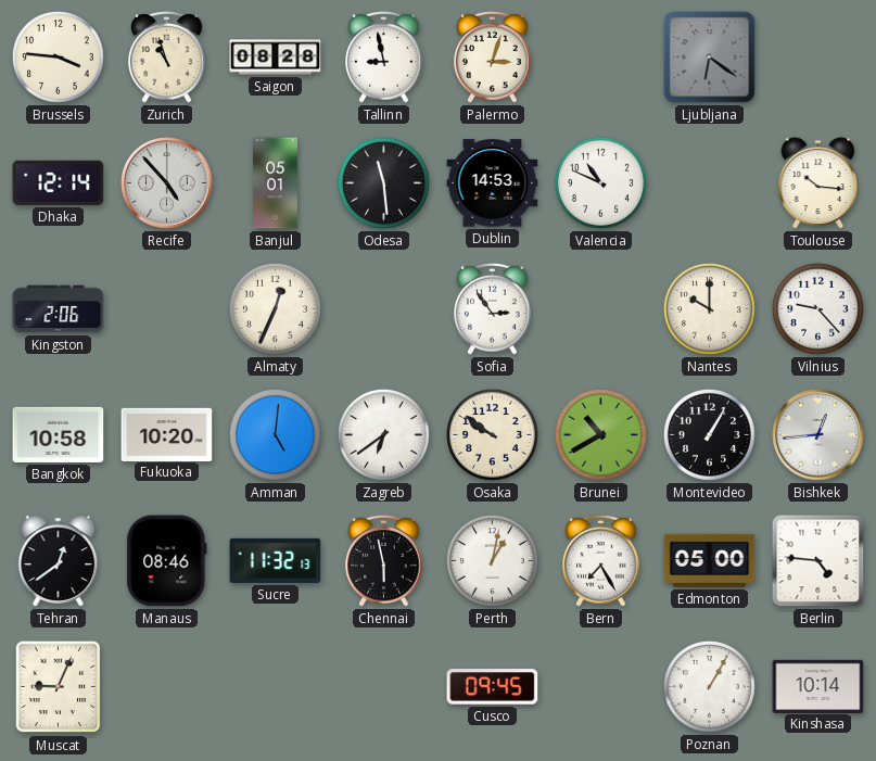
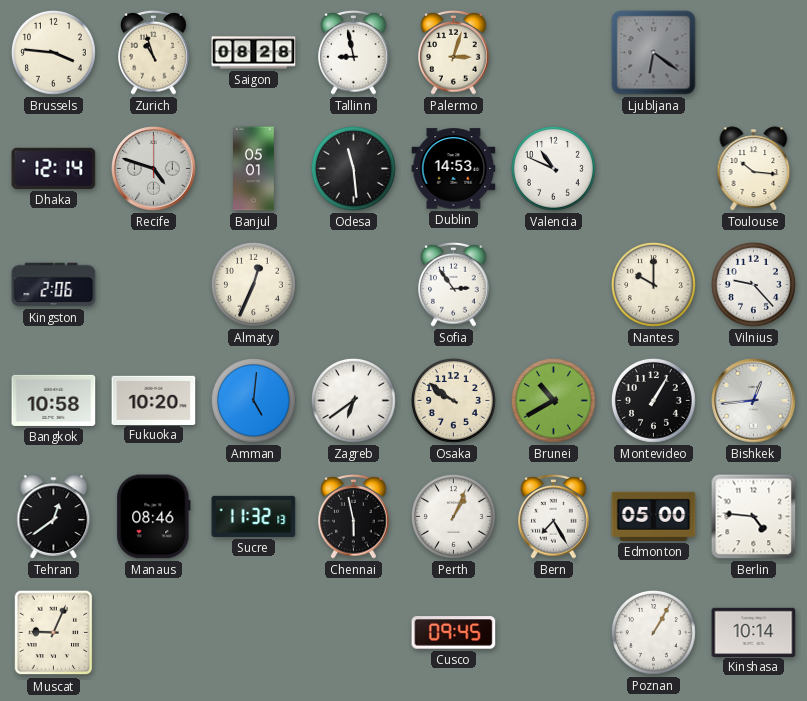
Recife: 4:53 -> 4:48
Perth: 1:02 -> 1:04
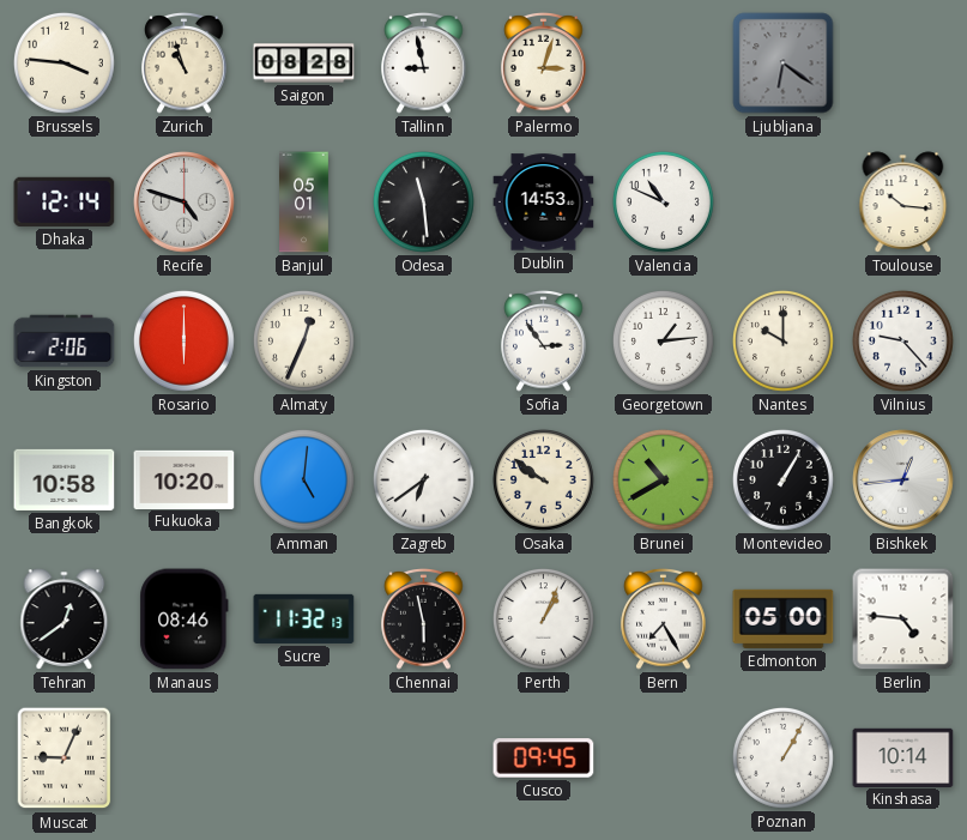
Rosario: none -> 6:00
Georgetown: none -> 1:14
